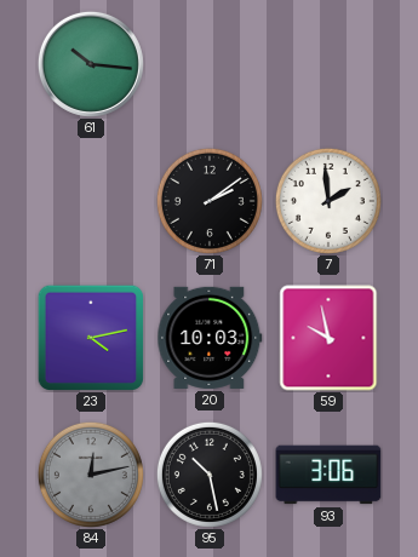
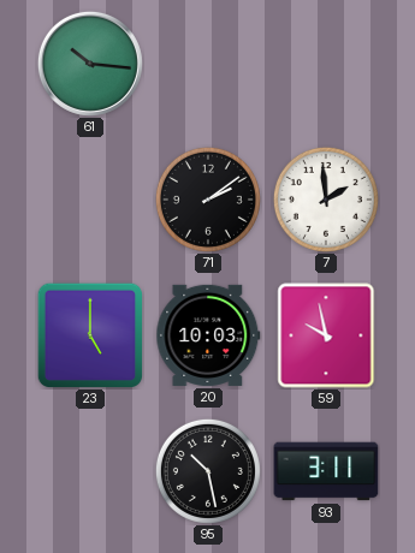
23: 4:13 -> 5:00
84: 12:13 -> none
93: 3:06 -> 3:11
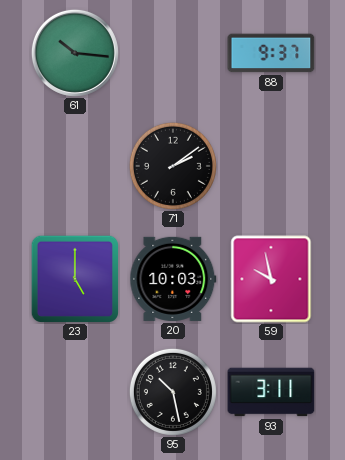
88: none -> 9:37
7: 1:59 -> none
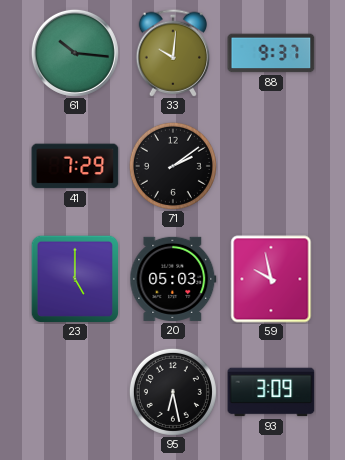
33: none -> 10:01
41: none -> 7:29
20: 10:03 -> 05:03
95: 10:28 -> 6:28
93: 3:11 -> 3:09
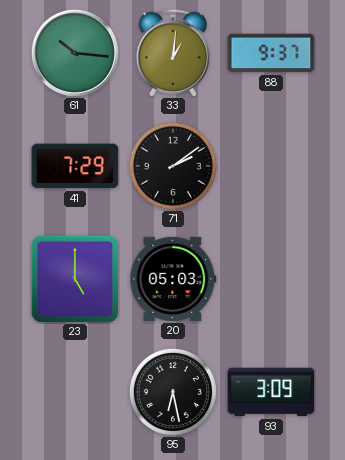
33: 10:01 -> 1:01
59: 9:58 -> none
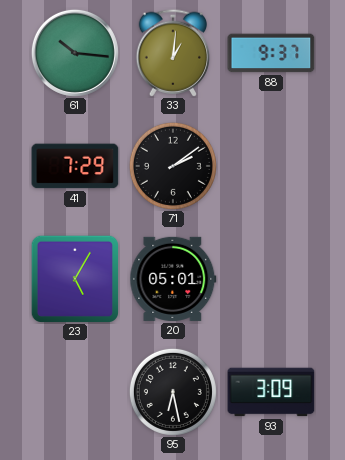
23: 5:00 -> 5:05
20: 05:03 -> 05:01
